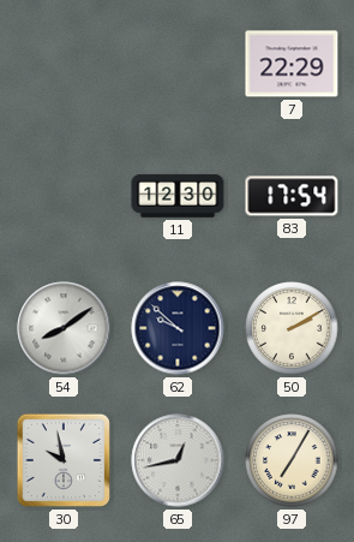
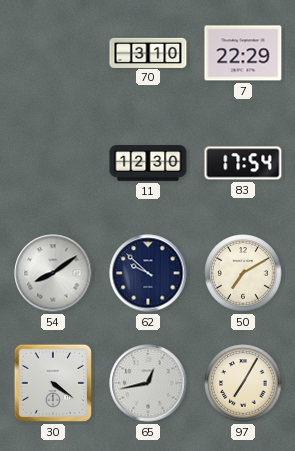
70: none -> 3:10
50: 2:10 -> 7:10
30: 9:58 -> 4:21
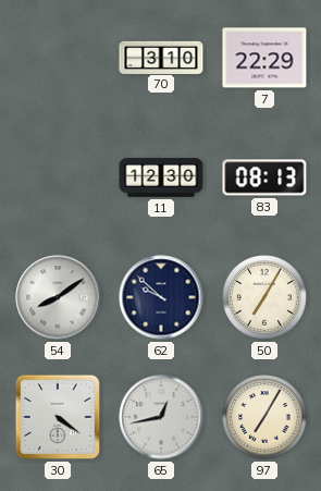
83: 17:54 -> 08:13
50: 7:10 -> 7:05
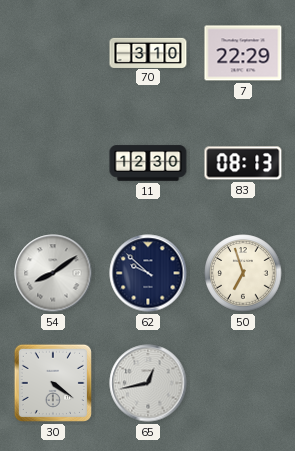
50: 7:05 -> 6:57
97: 7:05 -> none
